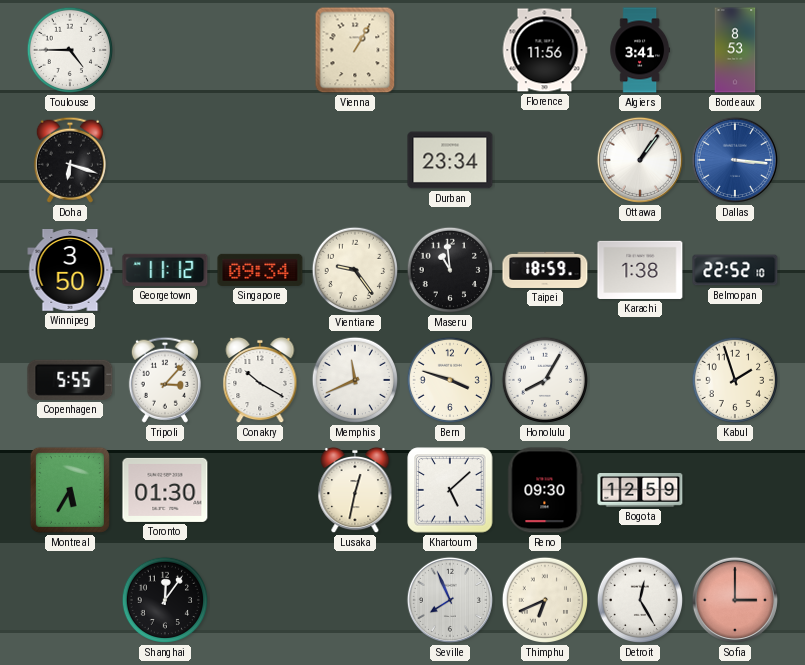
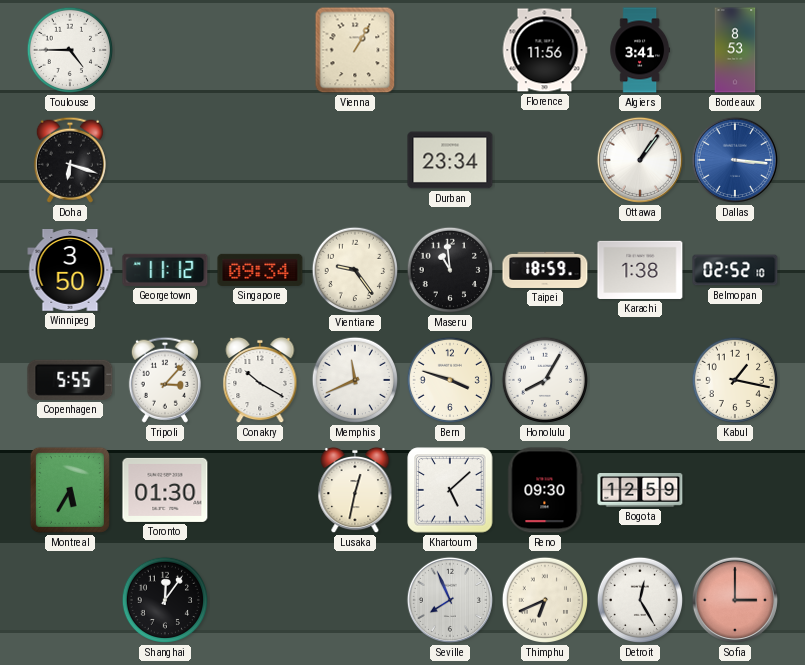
Belmopan: 22:52 -> 02:52
Kabul: 1:57 -> 1:17
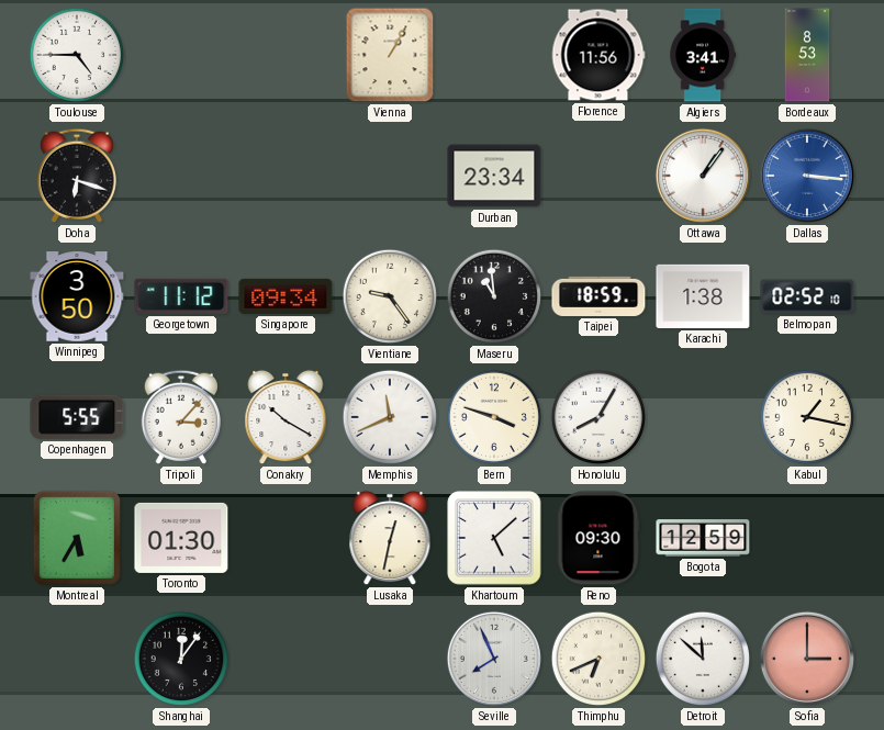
Detroit: 12:25 -> 11:52
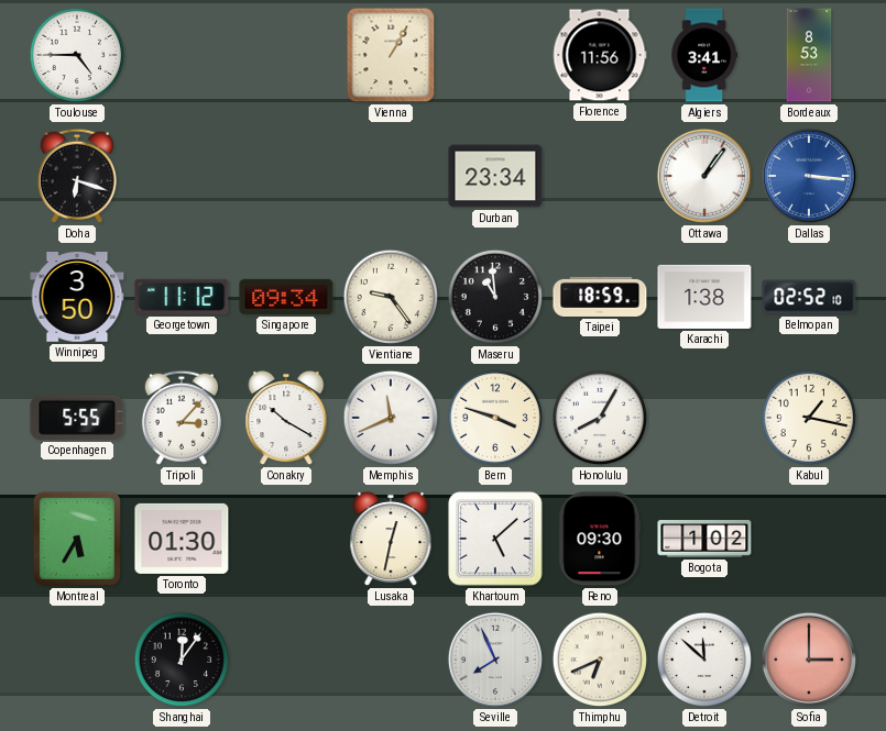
Bogota: 12:59 -> 1:02
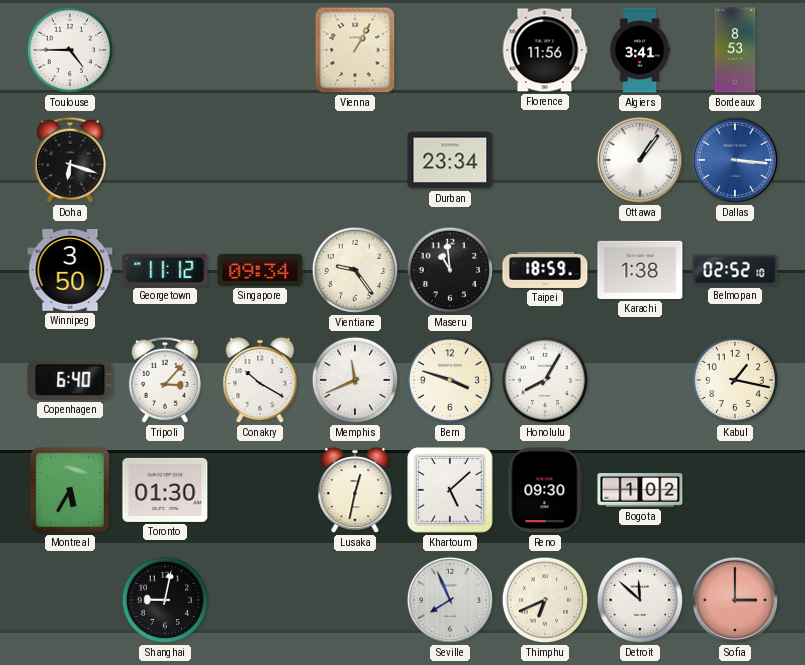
Copenhagen: 5:55 -> 6:40
Shanghai: 12:06 -> 9:02
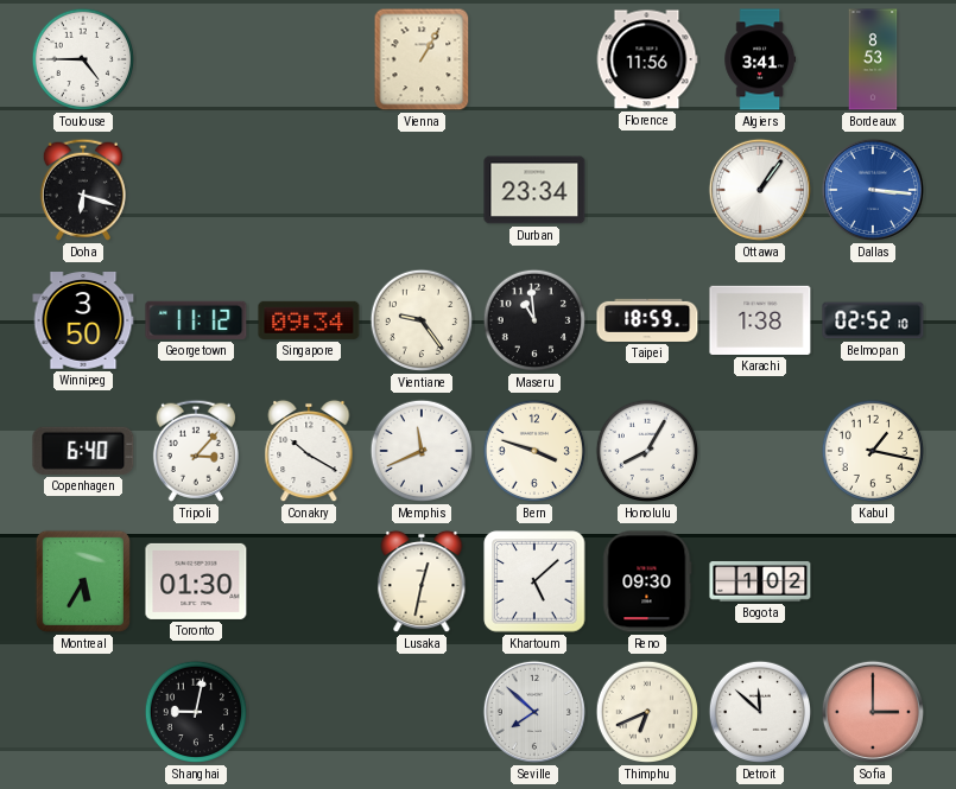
Seville: 7:56 -> 7:52
